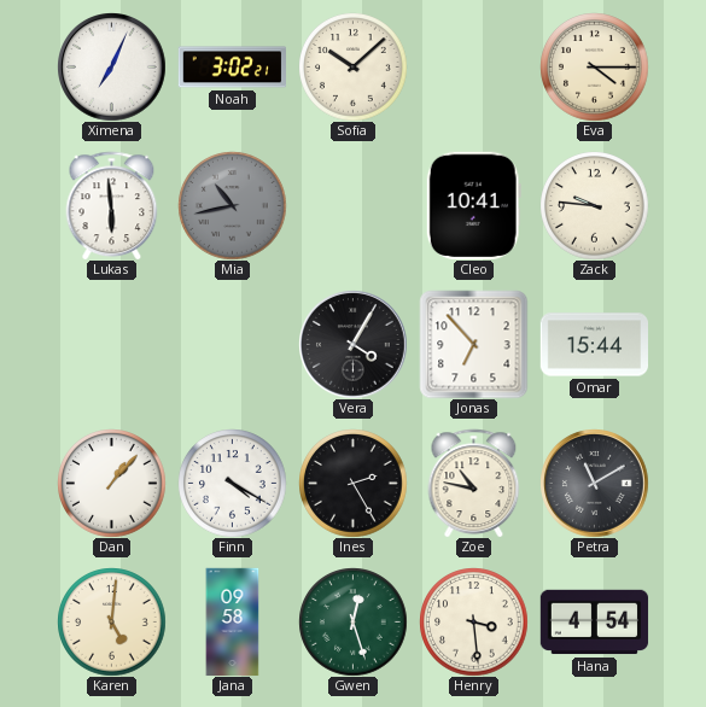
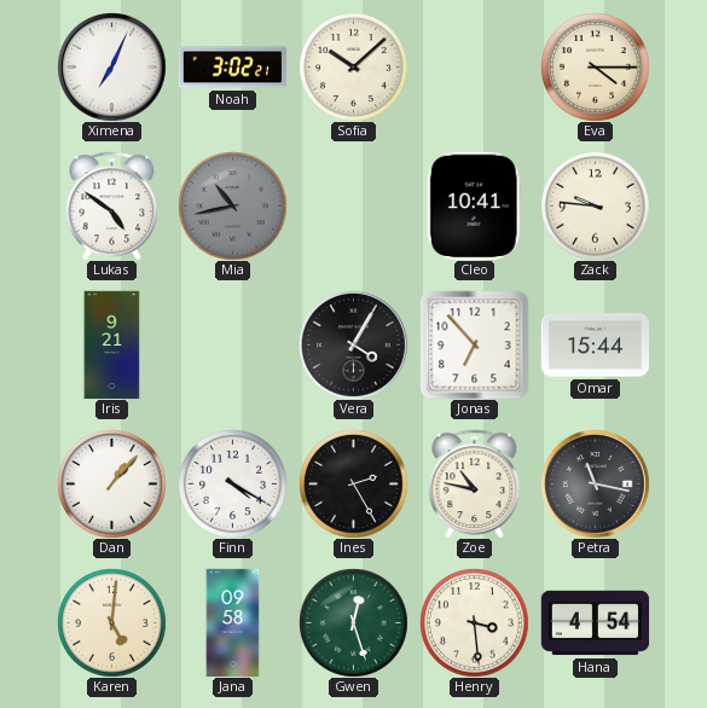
Lukas: 5:59 -> 4:51
Iris: none -> 9:21
Petra: 11:10 -> 11:17
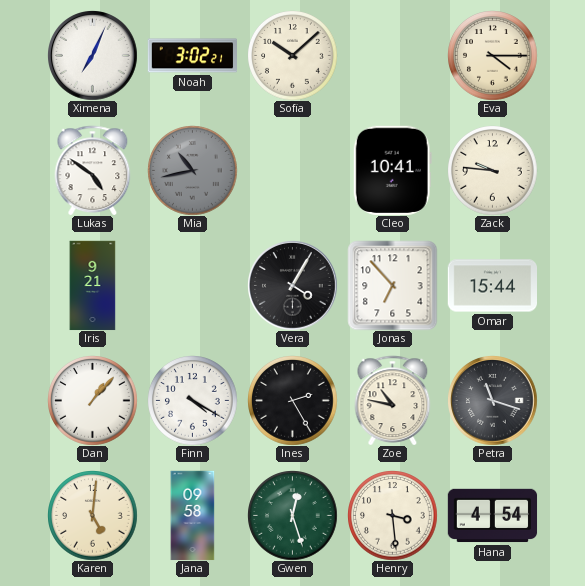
Petra: 11:17 -> 11:18
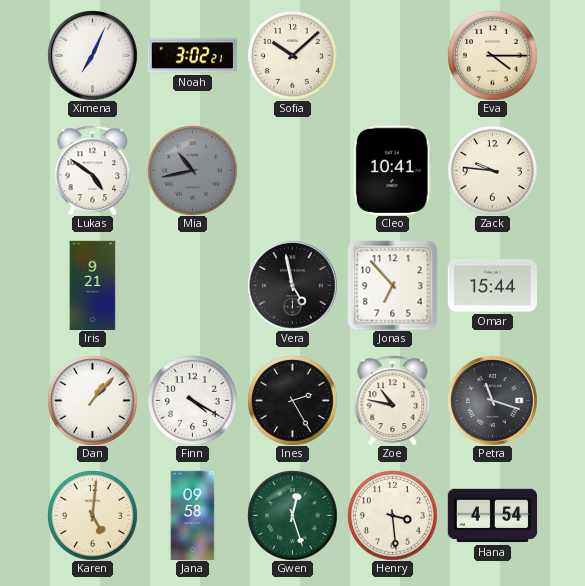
Vera: 4:05 -> 4:58
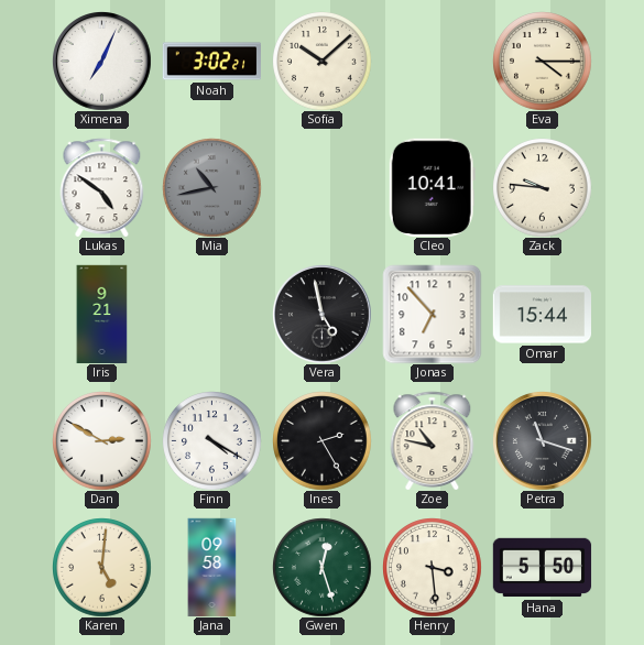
Dan: 1:07 -> 2:50
Hana: 4:54 -> 5:50
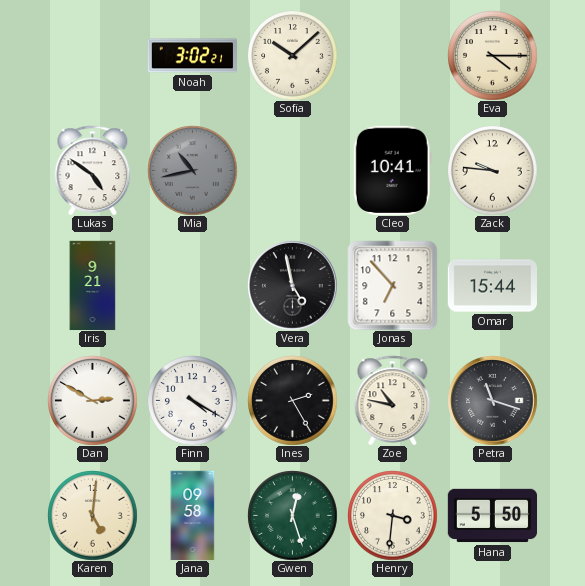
Ximena: 7:04 -> none
Henry: 3:29 -> 3:31
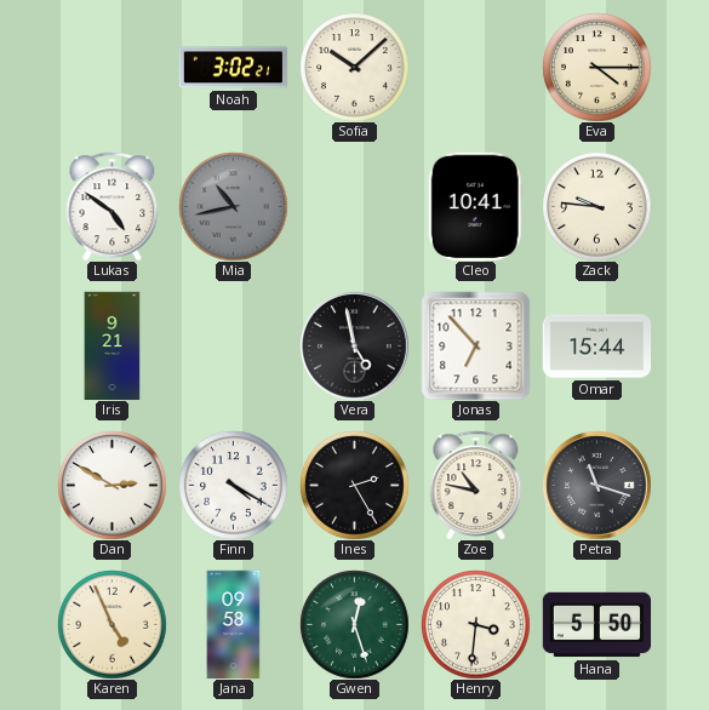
Karen: 5:01 -> 4:56
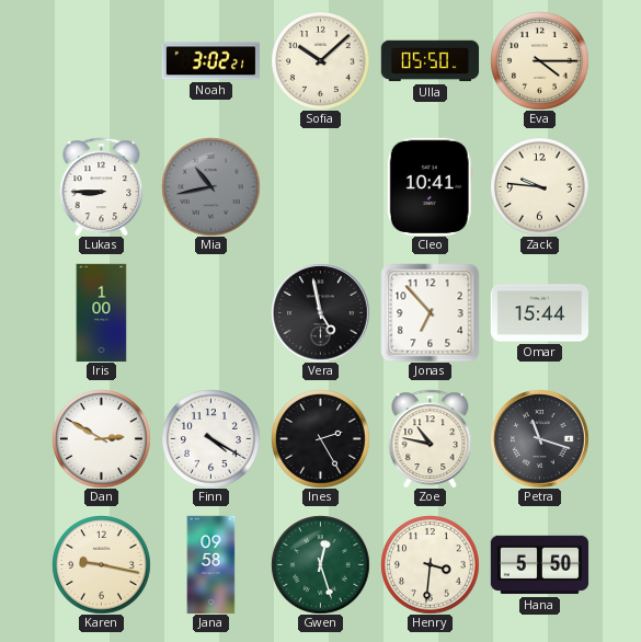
Ulla: none -> 05:50
Lukas: 4:51 -> 8:45
Iris: 9:21 -> 1:00
Karen: 4:56 -> 9:17
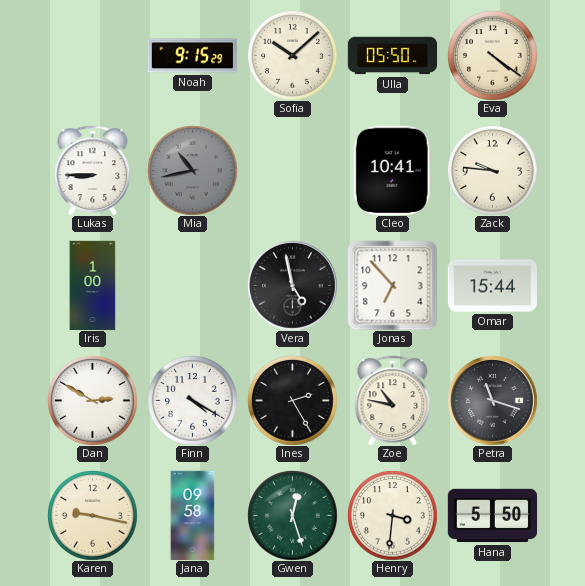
Noah: 3:02 -> 9:15
Eva: 4:15 -> 4:21
